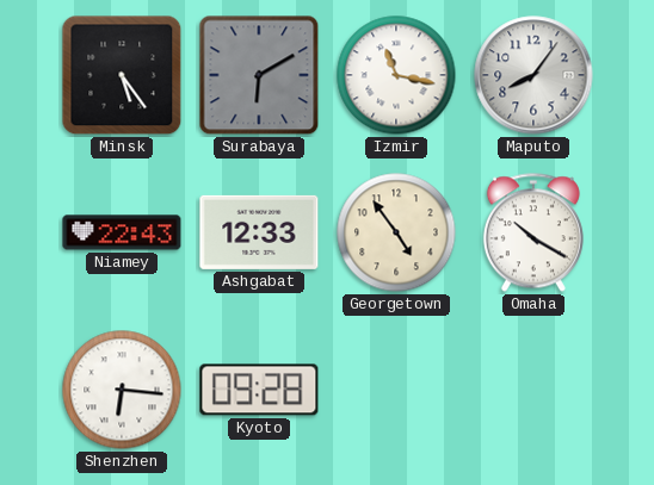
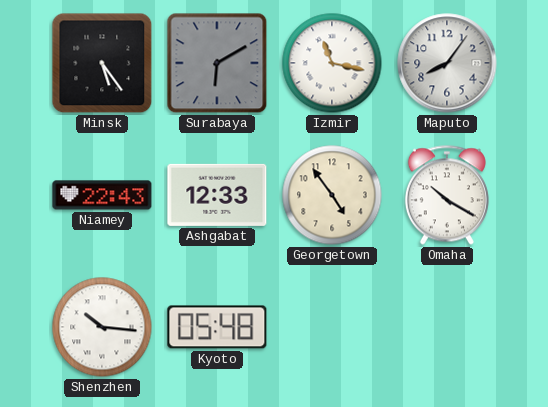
Shenzhen: 6:16 -> 10:16
Kyoto: 09:28 -> 05:48
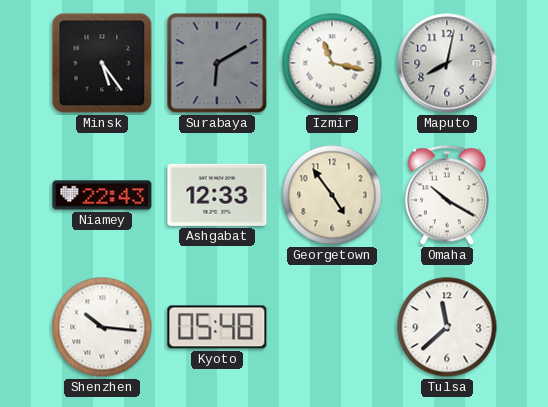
Maputo: 8:06 -> 8:02
Tulsa: none -> 11:38
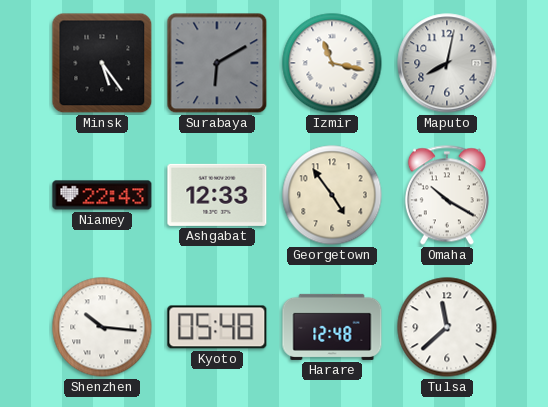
Harare: none -> 12:48
